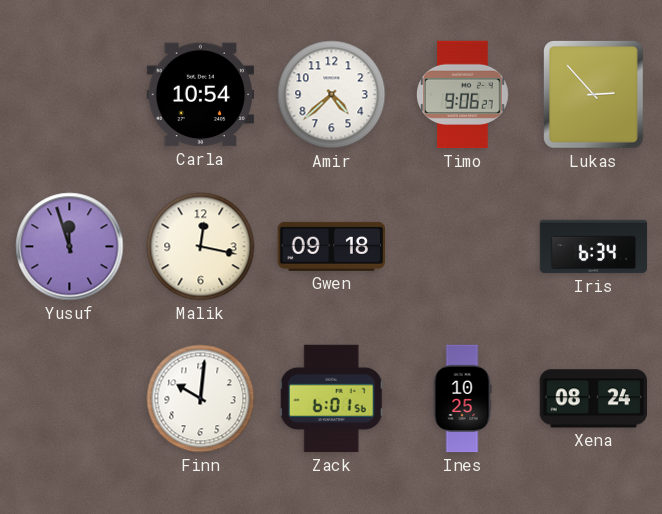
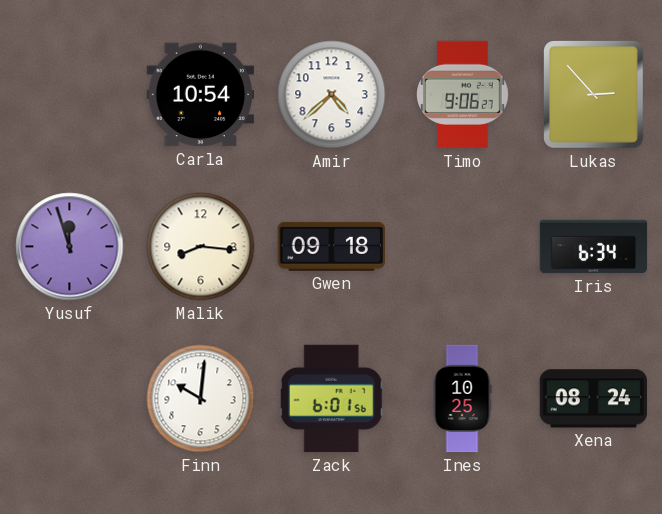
Malik: 12:17 -> 8:16
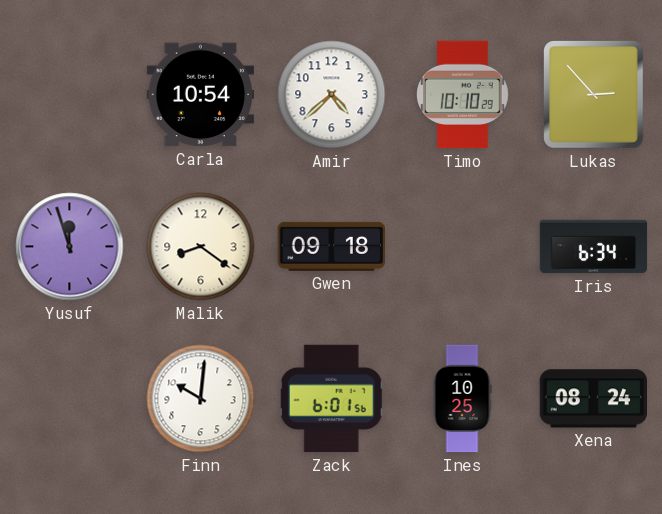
Timo: 9:06 -> 10:10
Malik: 8:16 -> 8:21
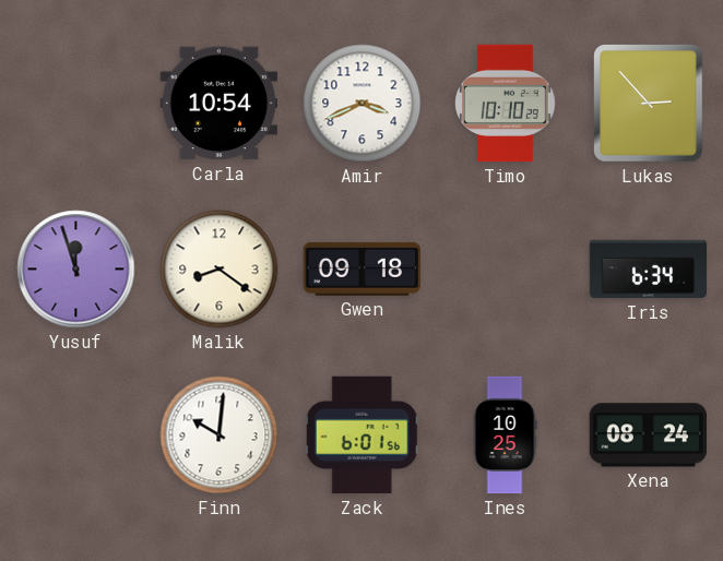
Amir: 4:38 -> 3:41
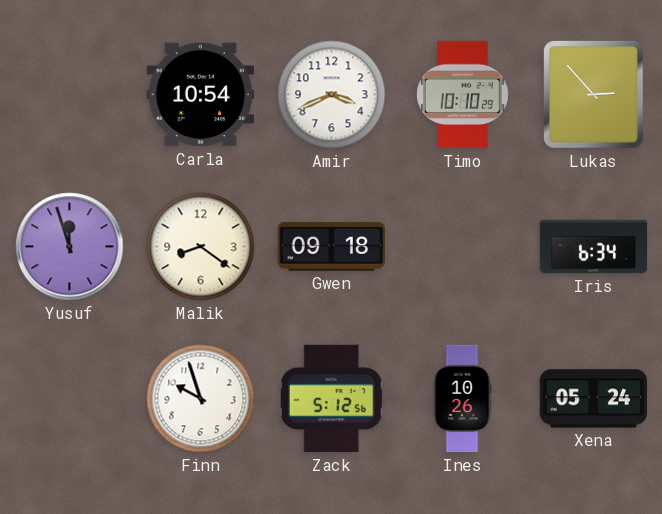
Finn: 10:01 -> 9:57
Zack: 6:01 -> 5:12
Ines: 10:25 -> 10:26
Xena: 08:24 -> 05:24
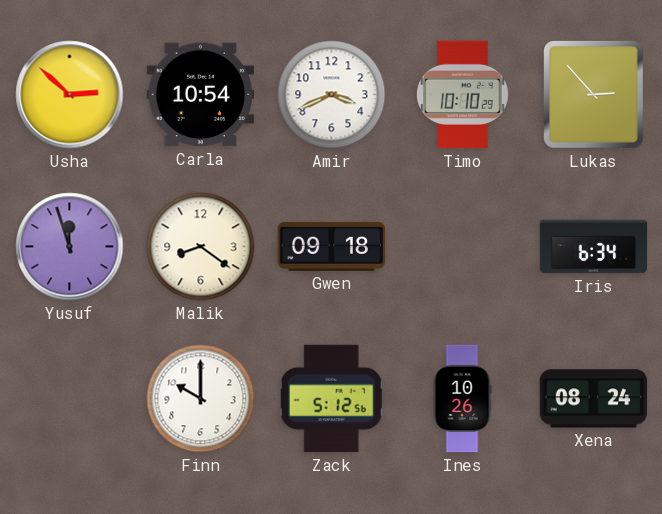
Usha: none -> 2:52
Finn: 9:57 -> 10:00
Xena: 05:24 -> 08:24
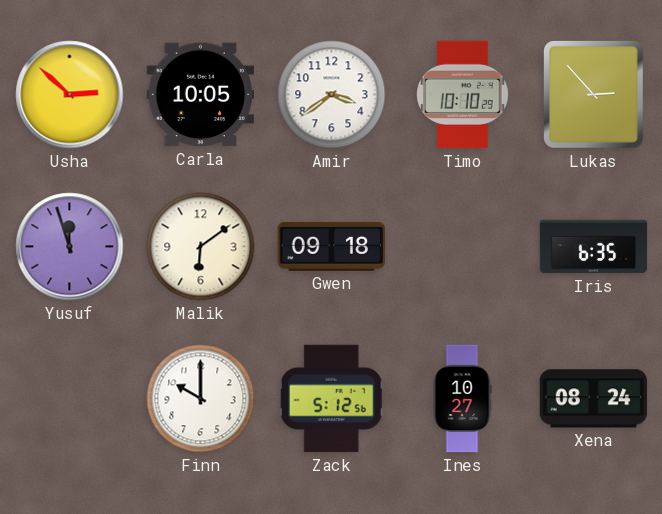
Carla: 10:54 -> 10:05
Amir: 3:41 -> 3:39
Malik: 8:21 -> 6:09
Iris: 6:34 -> 6:35
Ines: 10:26 -> 10:27
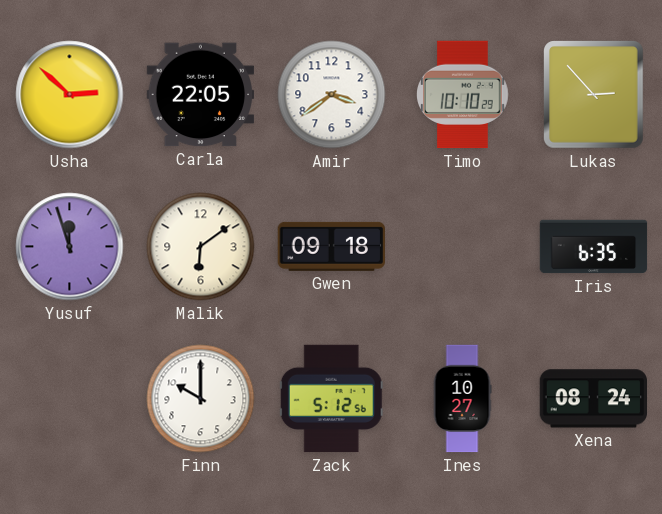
Carla: 10:05 -> 22:05
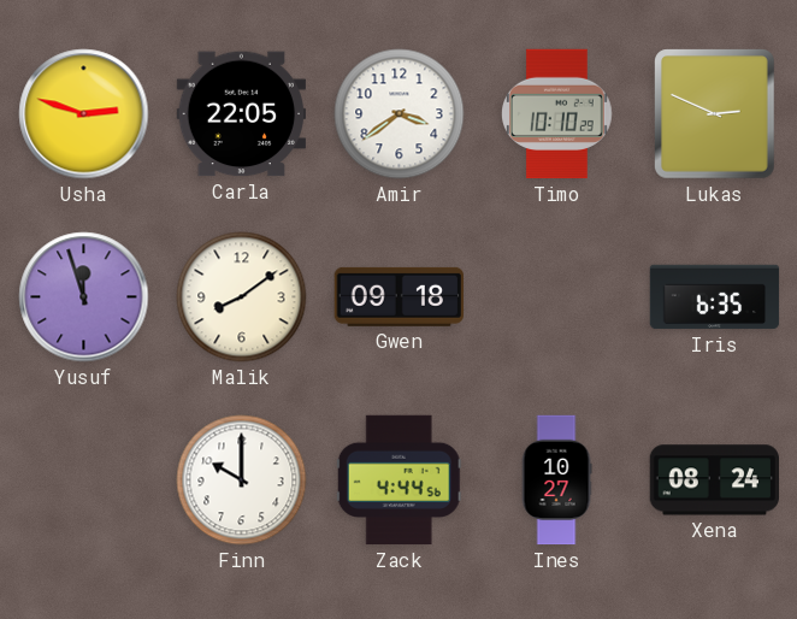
Usha: 2:52 -> 2:48
Lukas: 2:53 -> 2:49
Malik: 6:09 -> 8:09
Zack: 5:12 -> 4:44
